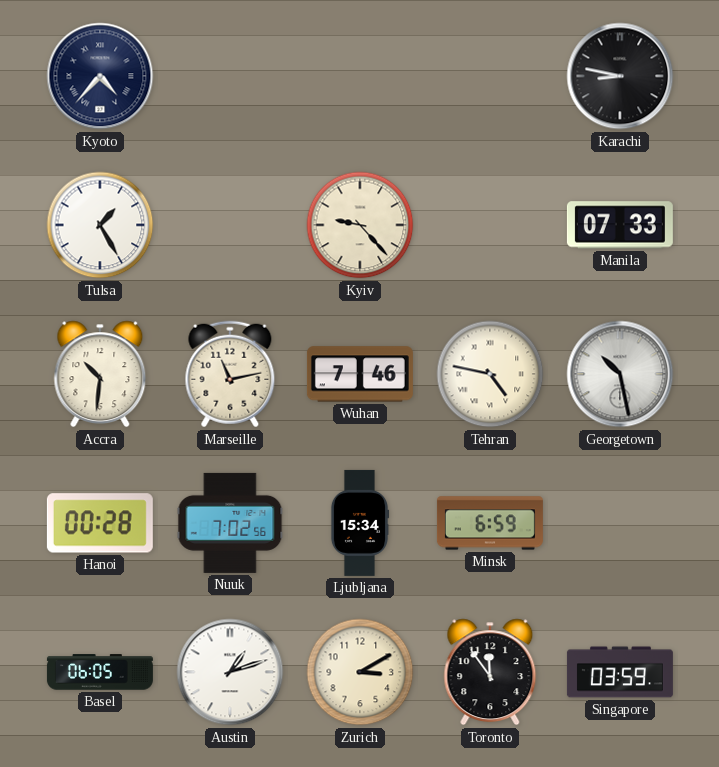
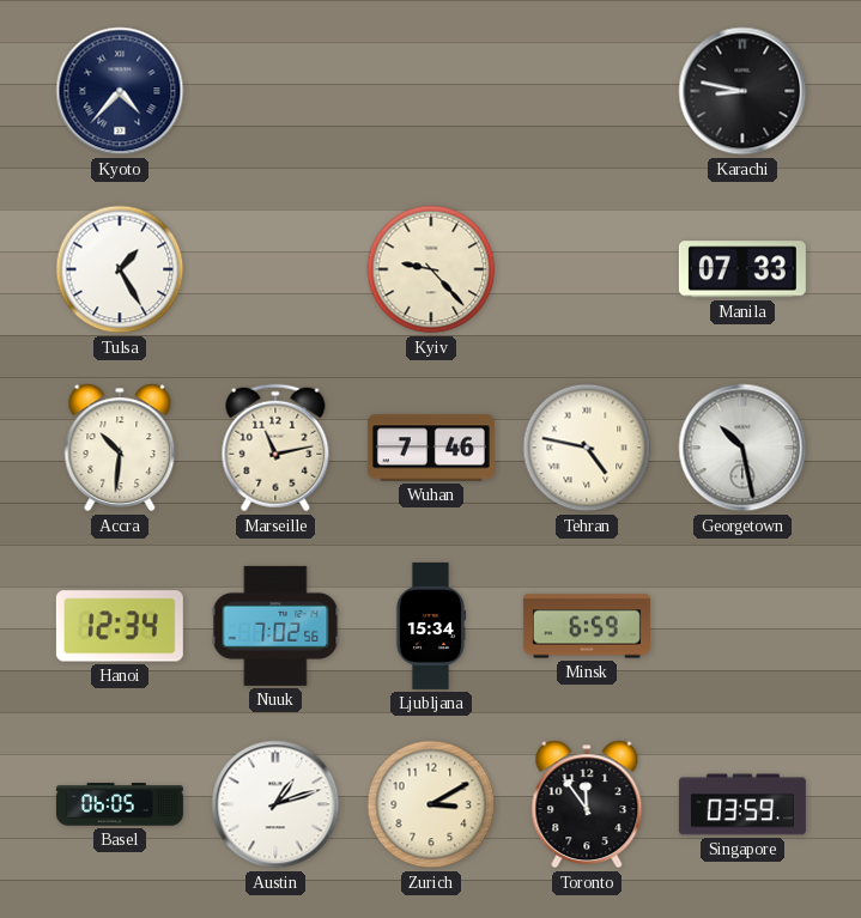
Hanoi: 00:28 -> 12:34
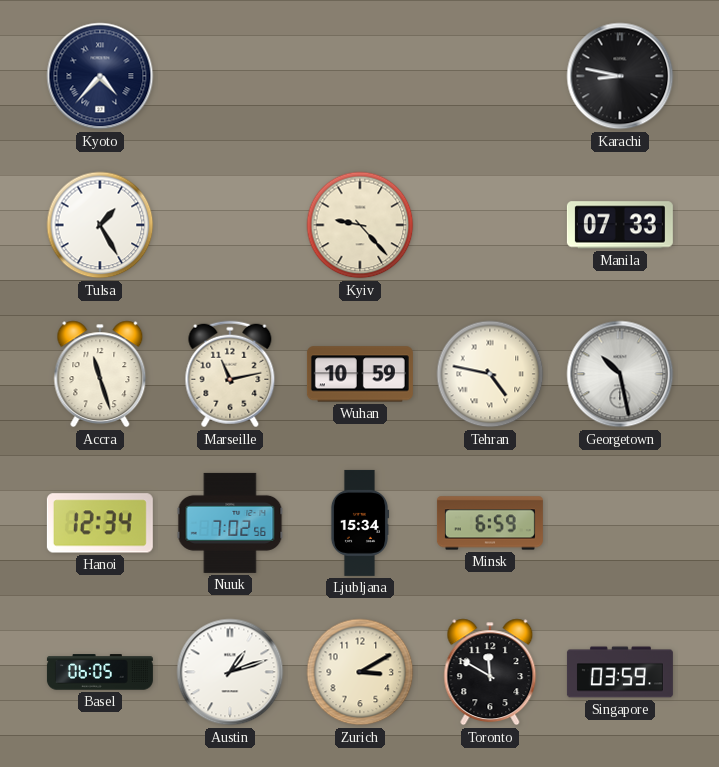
Accra: 10:31 -> 11:27
Wuhan: 7:46 -> 10:59
Toronto: 11:54 -> 11:50
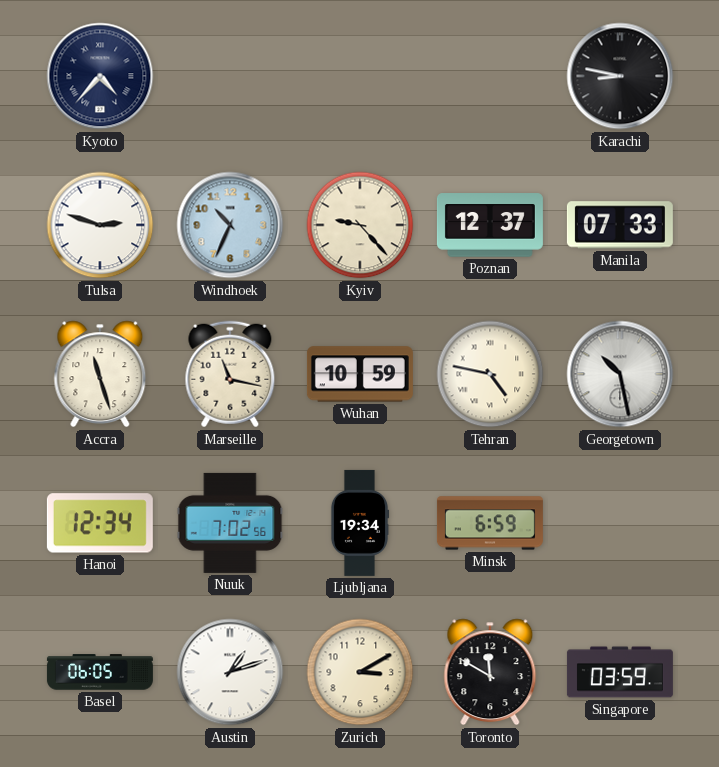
Tulsa: 1:25 -> 2:48
Windhoek: none -> 10:34
Poznan: none -> 12:37
Marseille: 11:13 -> 11:17
Ljubljana: 15:34 -> 19:34
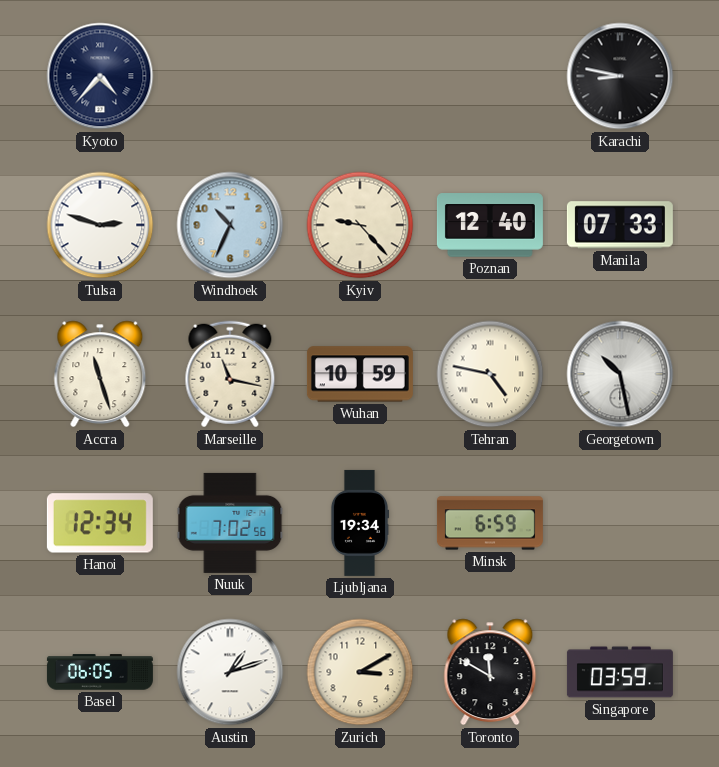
Poznan: 12:37 -> 12:40
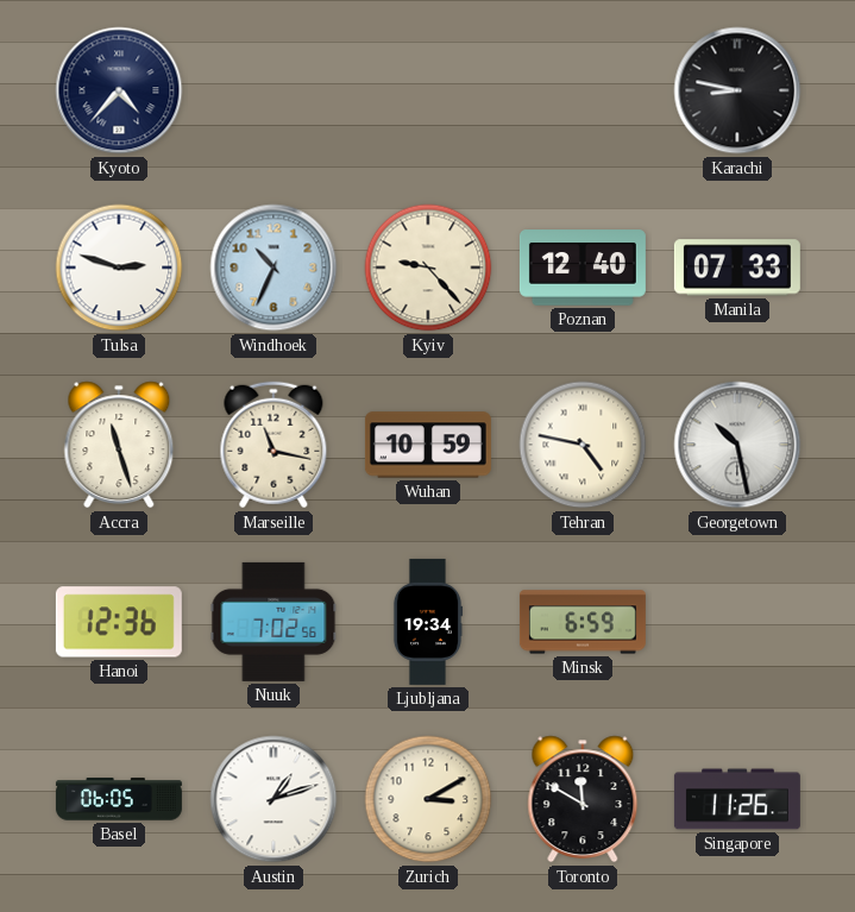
Hanoi: 12:34 -> 12:36
Singapore: 03:59 -> 11:26
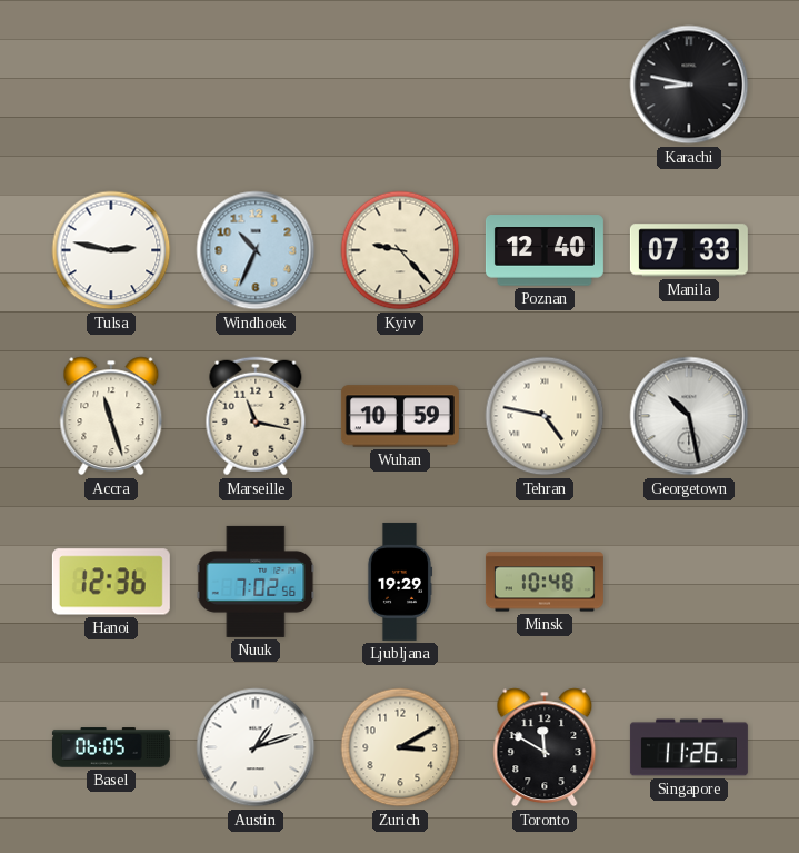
Kyoto: 4:37 -> none
Tulsa: 2:48 -> 2:47
Ljubljana: 19:34 -> 19:29
Minsk: 6:59 -> 10:48
